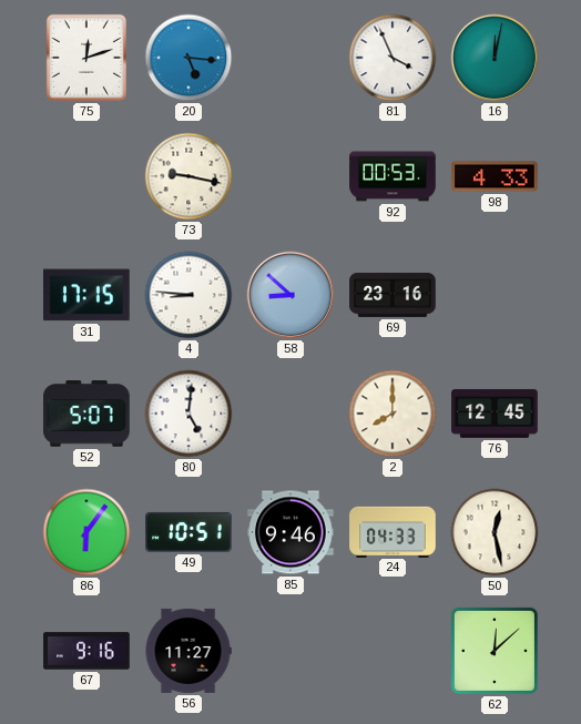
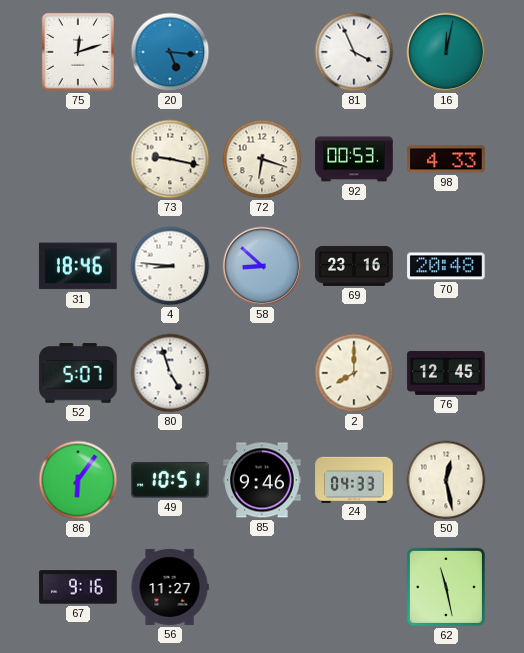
72: none -> 6:18
31: 17:15 -> 18:46
70: none -> 20:48
80: 5:01 -> 4:57
62: 12:08 -> 11:28
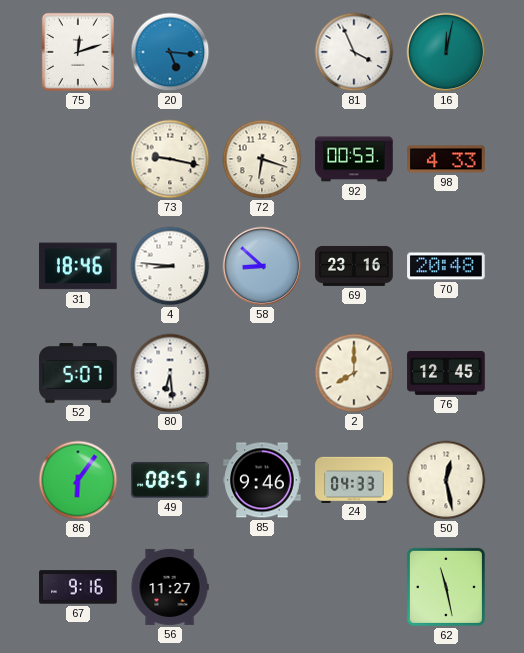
80: 4:57 -> 6:29
49: 10:51 -> 08:51
